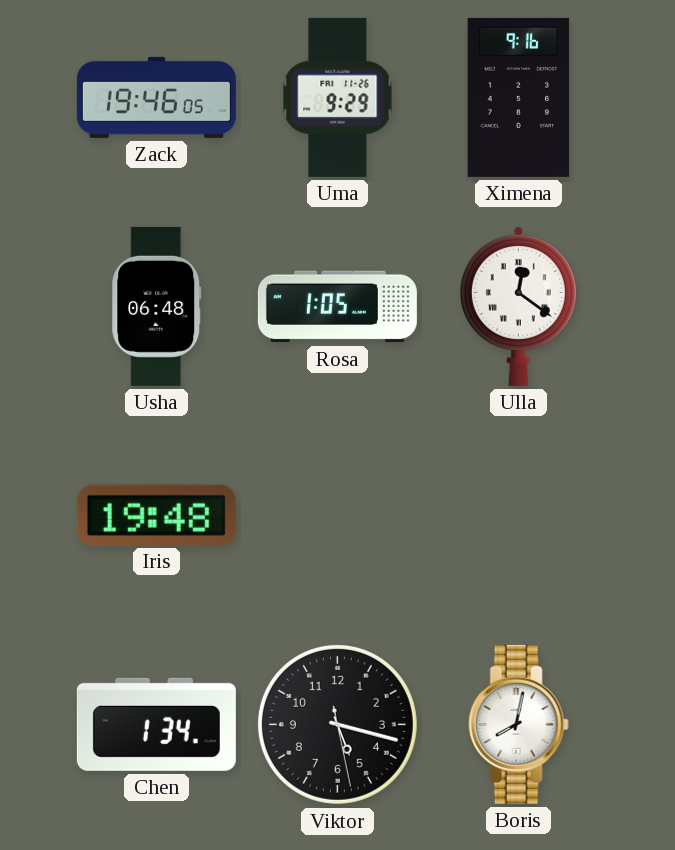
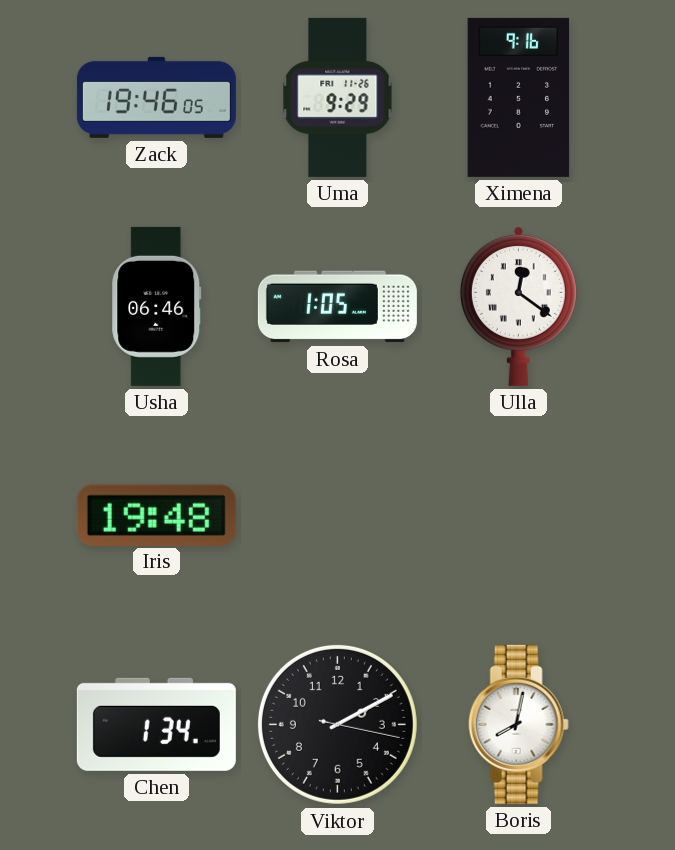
Usha: 06:48 -> 06:46
Viktor: 5:17 -> 2:10
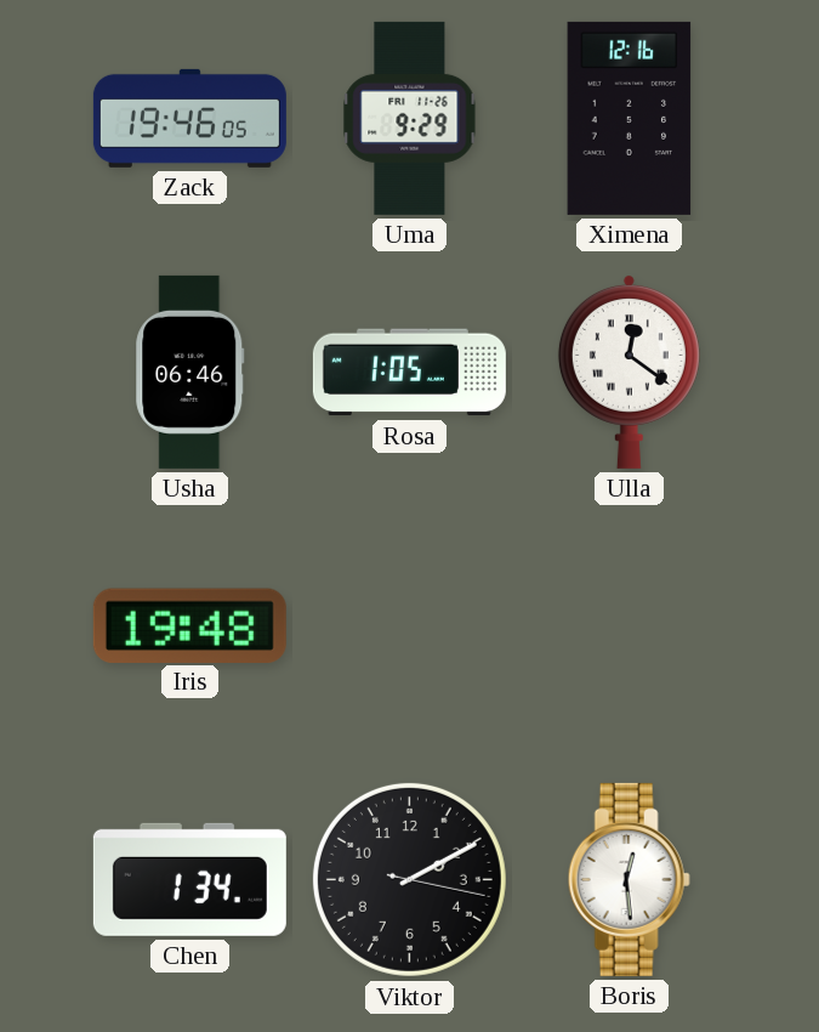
Ximena: 9:16 -> 12:16
Boris: 8:02 -> 12:29
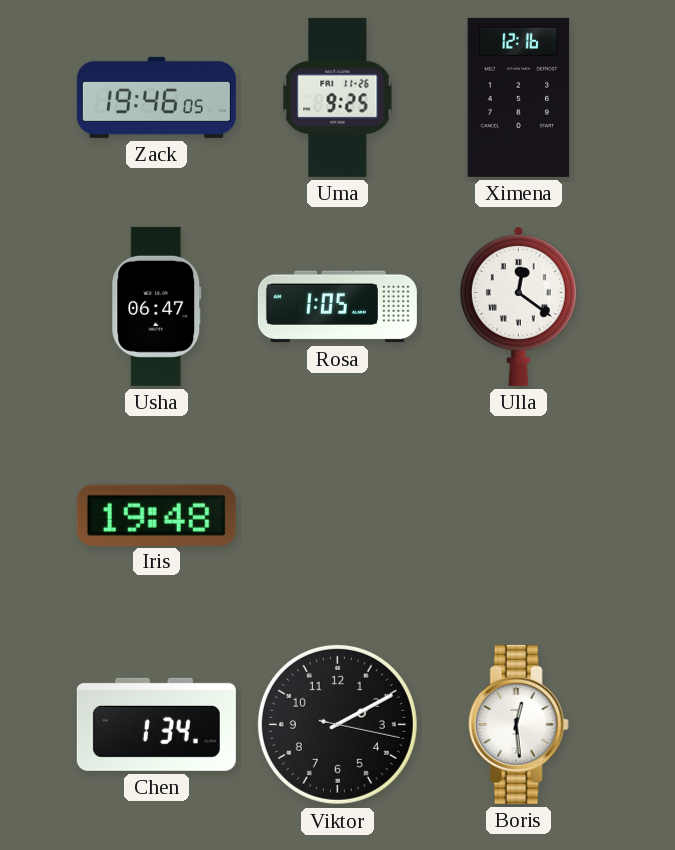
Uma: 9:29 -> 9:25
Usha: 06:46 -> 06:47
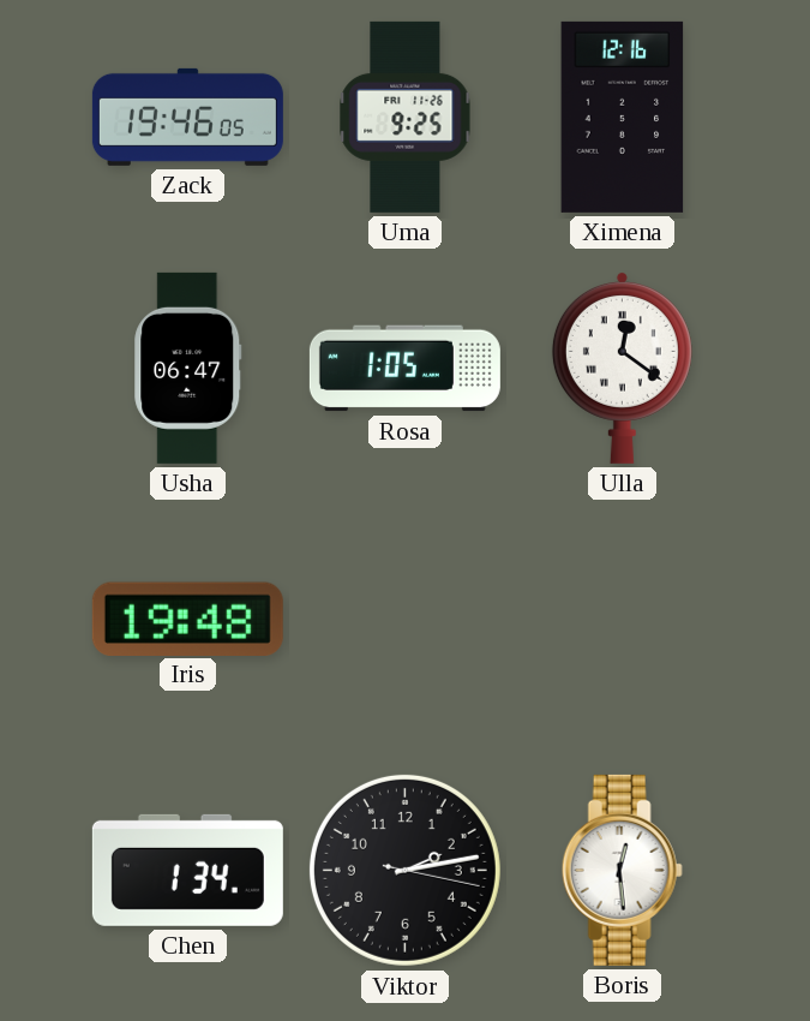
Viktor: 2:10 -> 2:13
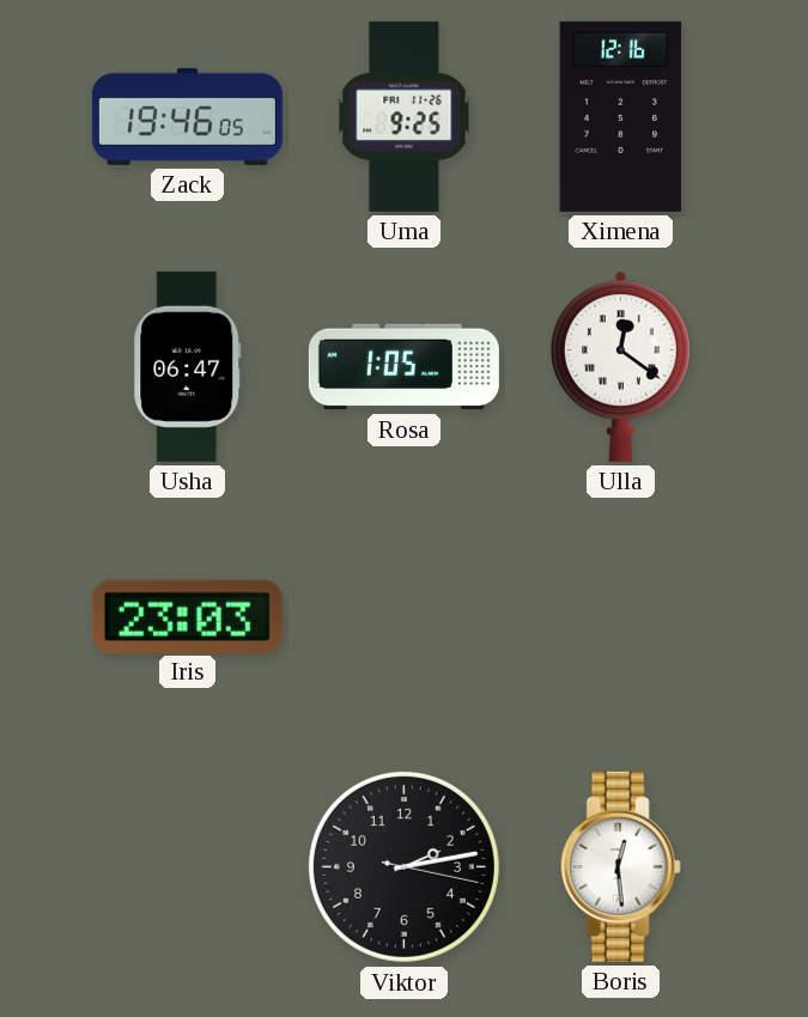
Iris: 19:48 -> 23:03
Chen: 1:34 -> none
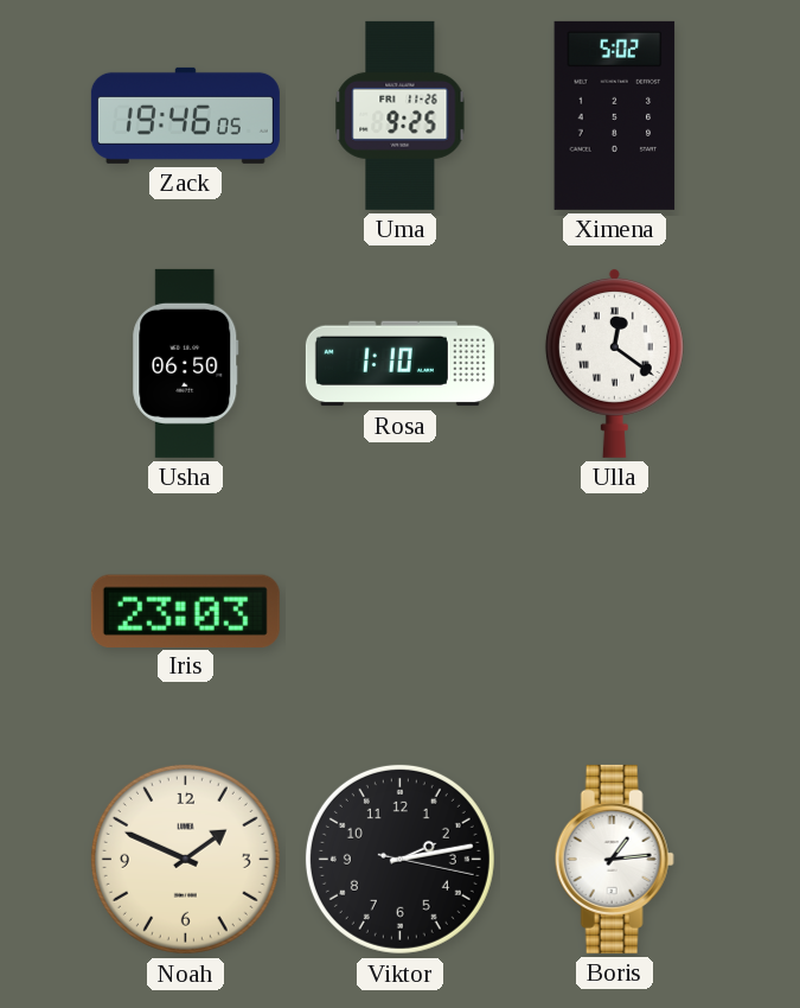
Ximena: 12:16 -> 5:02
Usha: 06:47 -> 06:50
Rosa: 1:05 -> 1:10
Noah: none -> 1:49
Boris: 12:29 -> 1:14
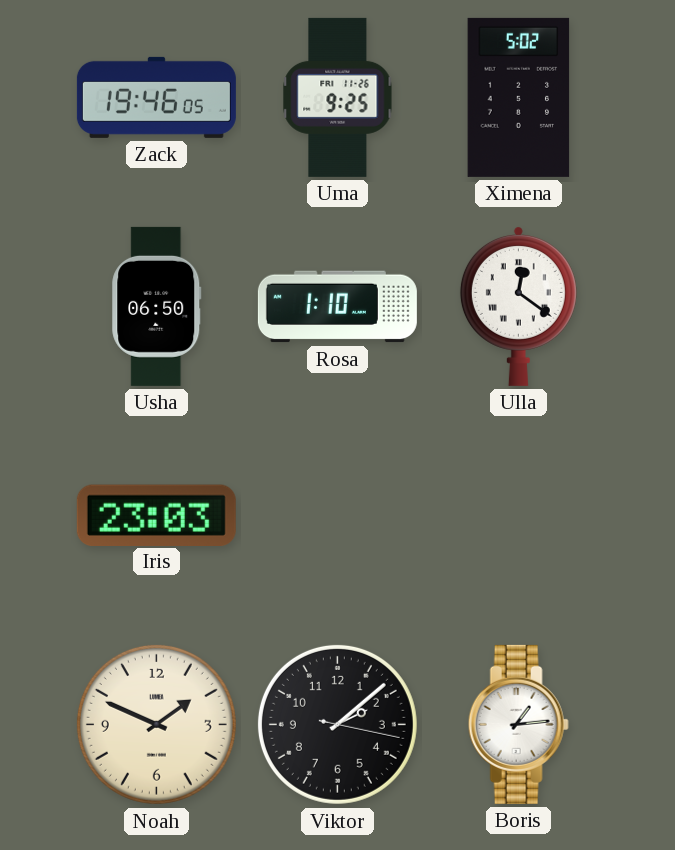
Viktor: 2:13 -> 2:08
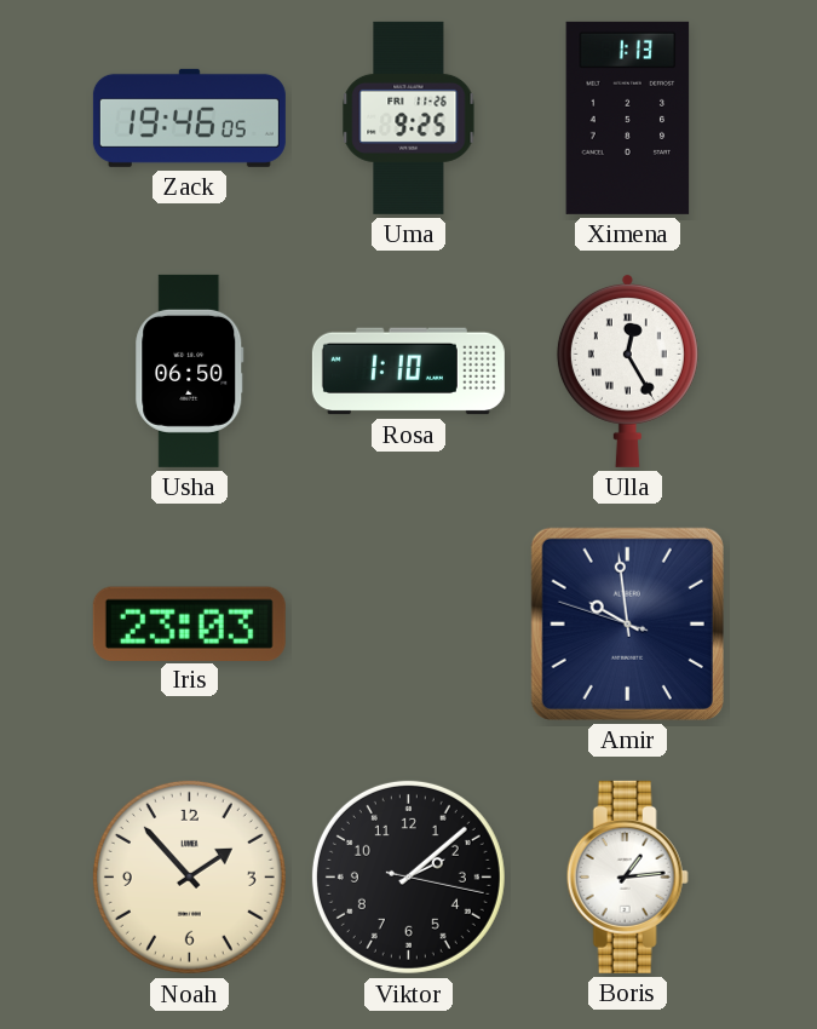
Ximena: 5:02 -> 1:13
Ulla: 12:21 -> 12:25
Amir: none -> 9:58
Noah: 1:49 -> 1:53
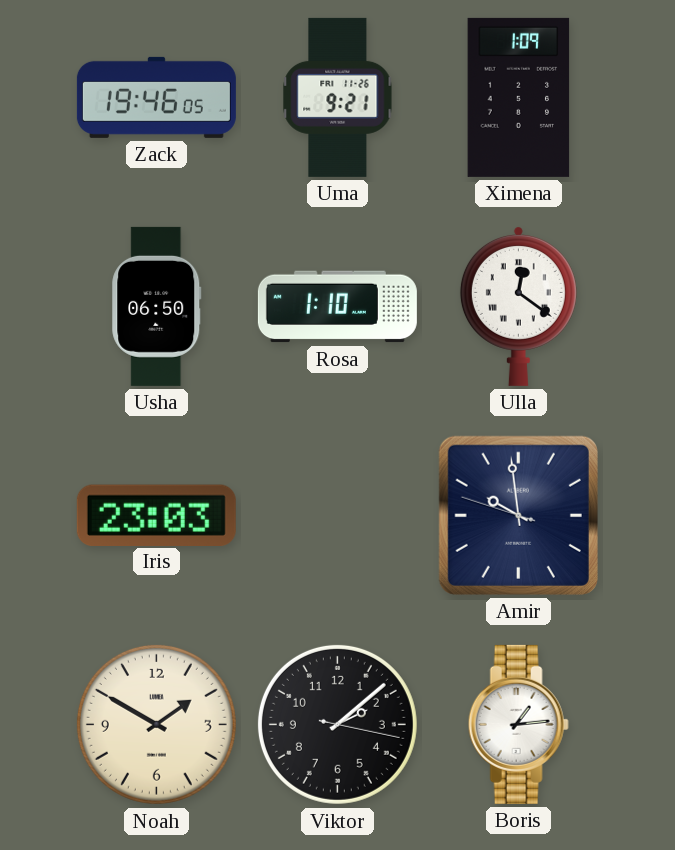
Uma: 9:25 -> 9:21
Ximena: 1:13 -> 1:09
Ulla: 12:25 -> 12:21
Noah: 1:53 -> 1:50
